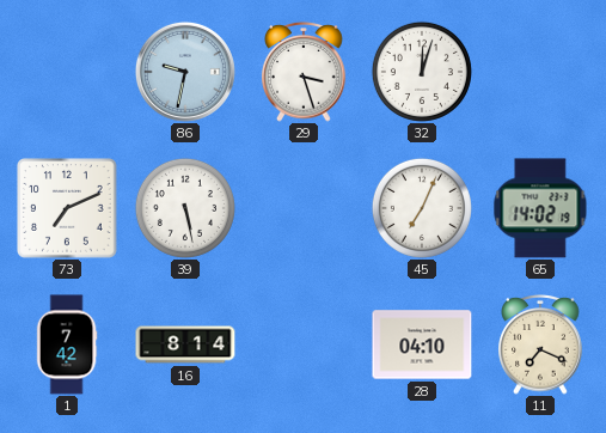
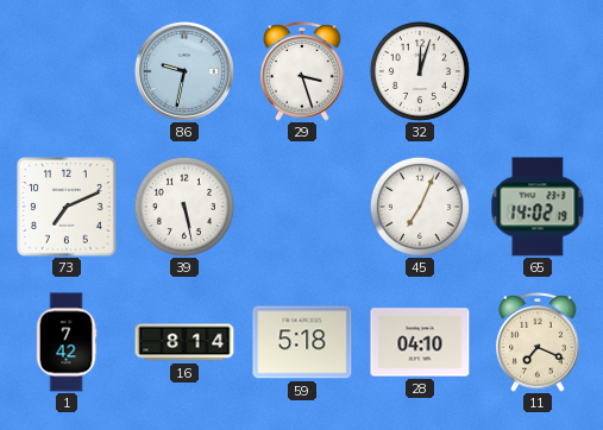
59: none -> 5:18
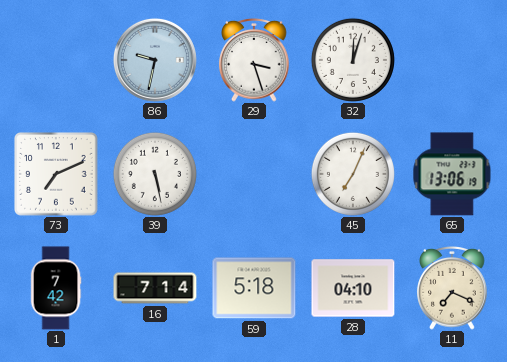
65: 14:02 -> 13:06
16: 8:14 -> 7:14
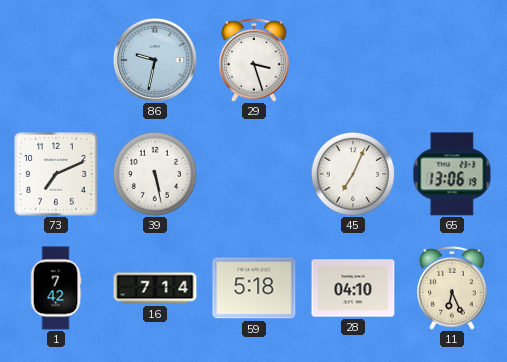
32: 12:03 -> none
11: 7:19 -> 6:26
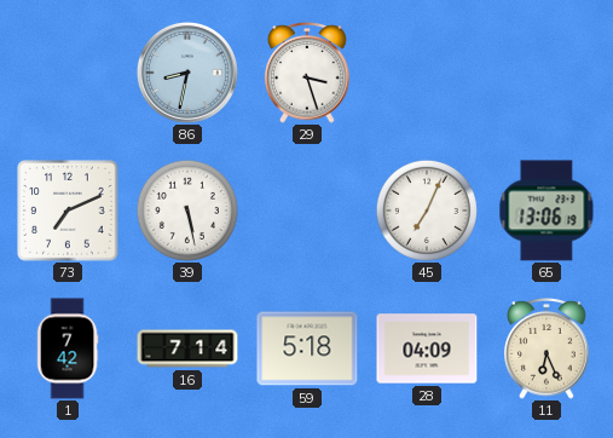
86: 9:32 -> 8:32
28: 04:10 -> 04:09
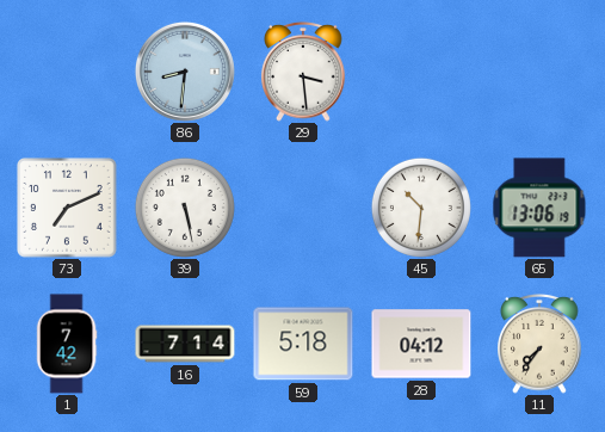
86: 8:32 -> 8:31
29: 3:27 -> 3:29
45: 7:04 -> 10:31
28: 04:09 -> 04:12
11: 6:26 -> 7:36
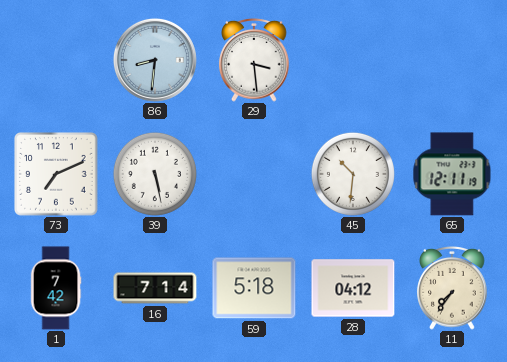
65: 13:06 -> 12:11
